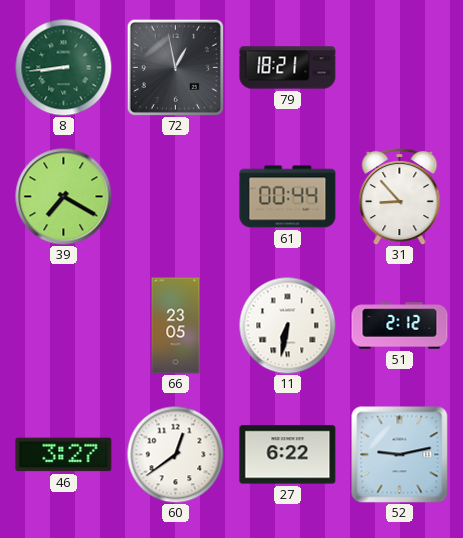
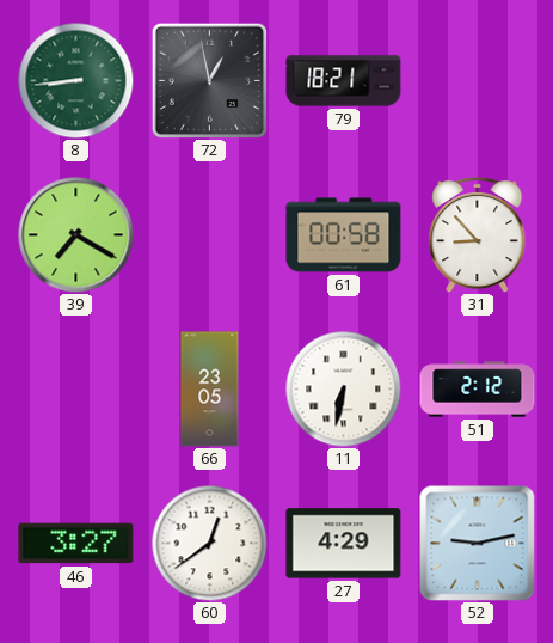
61: 00:44 -> 00:58
27: 6:22 -> 4:29
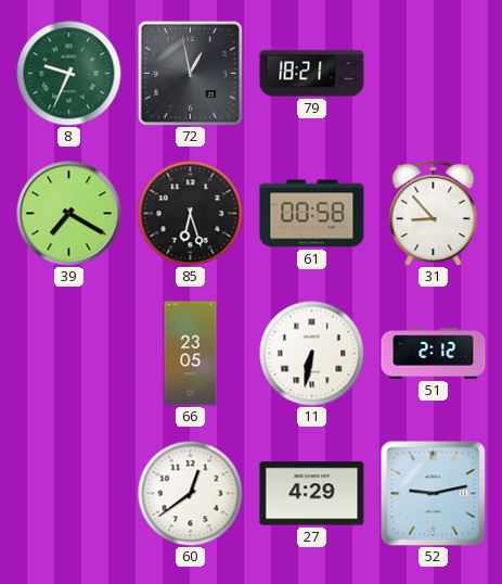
8: 8:44 -> 9:34
85: none -> 6:27
46: 3:27 -> none
